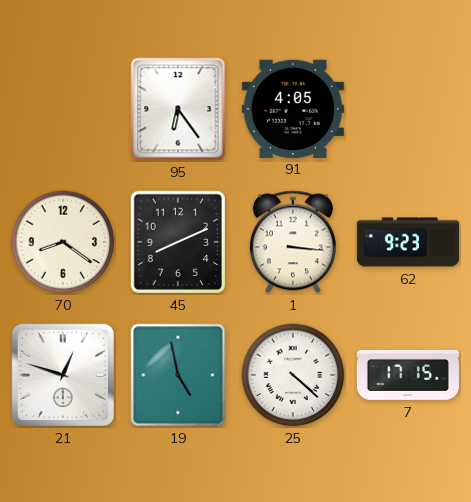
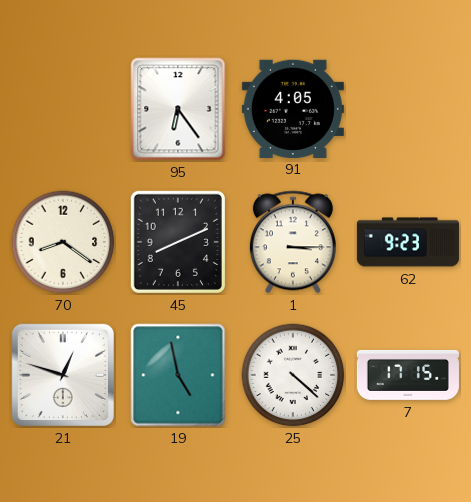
1: 3:16 -> 3:15
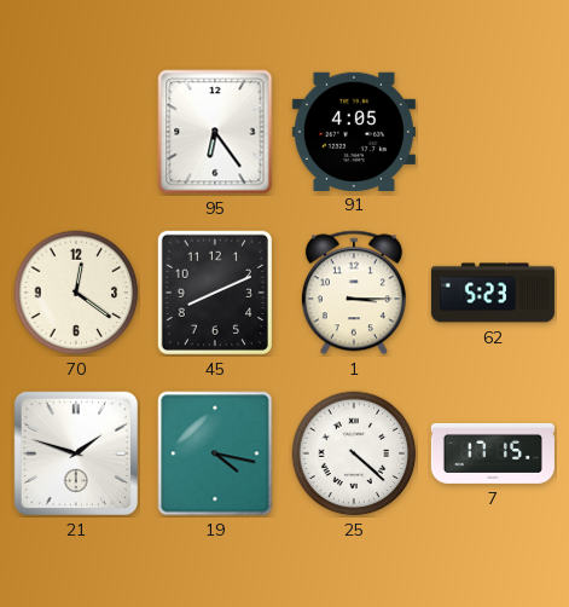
70: 8:21 -> 12:21
62: 9:23 -> 5:23
21: 12:48 -> 1:48
19: 4:58 -> 4:17
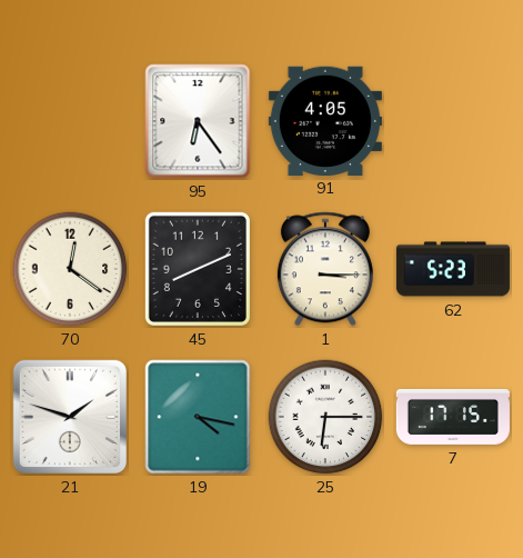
25: 4:22 -> 6:15
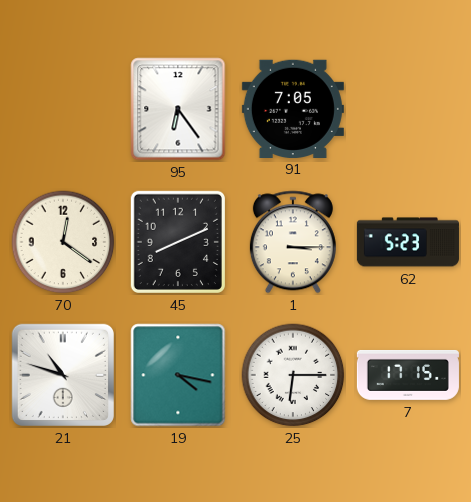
91: 4:05 -> 7:05
21: 1:48 -> 10:48
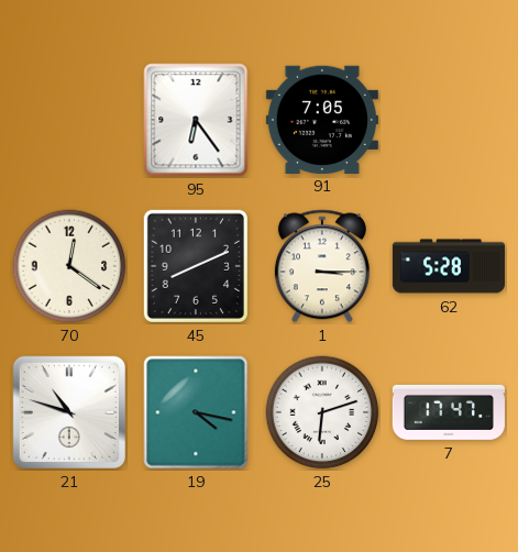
62: 5:23 -> 5:28
25: 6:15 -> 6:12
7: 17:15 -> 17:47
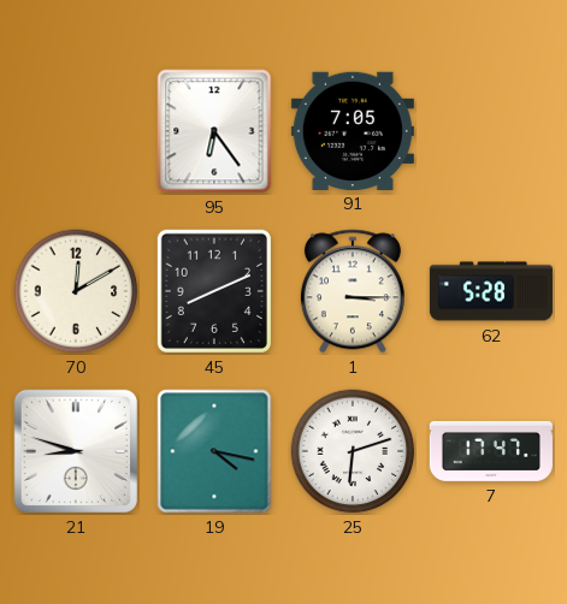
70: 12:21 -> 12:10
21: 10:48 -> 8:48
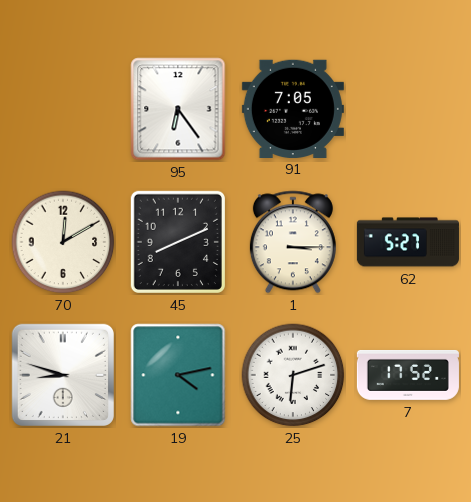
62: 5:28 -> 5:27
19: 4:17 -> 4:13
7: 17:47 -> 17:52
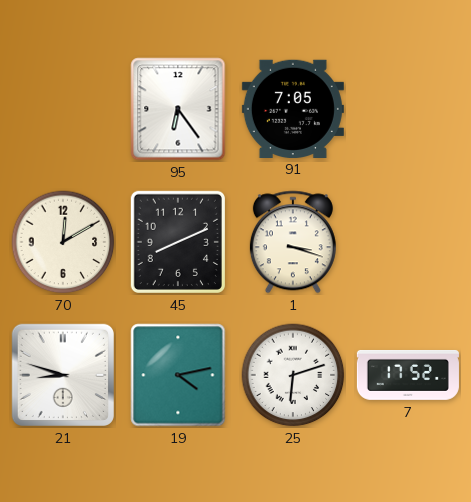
1: 3:15 -> 3:18
62: 5:27 -> none
